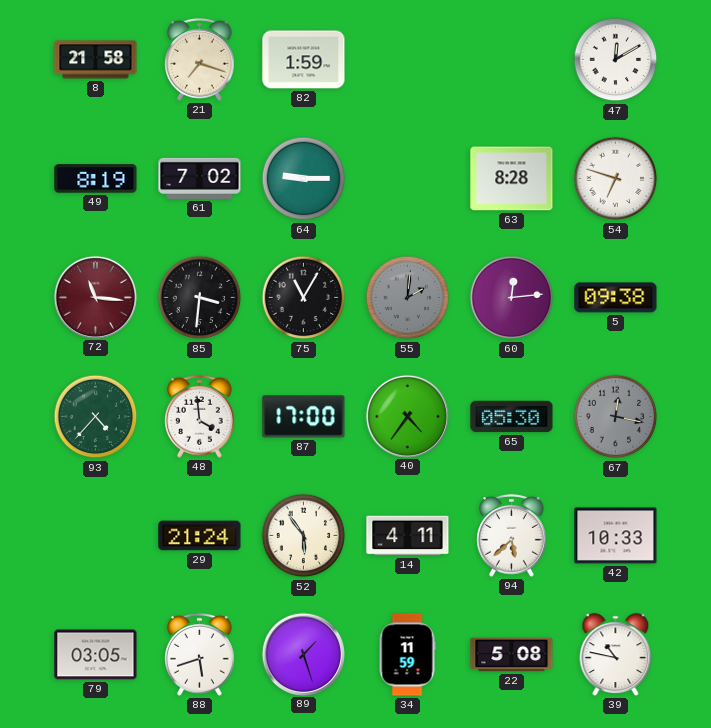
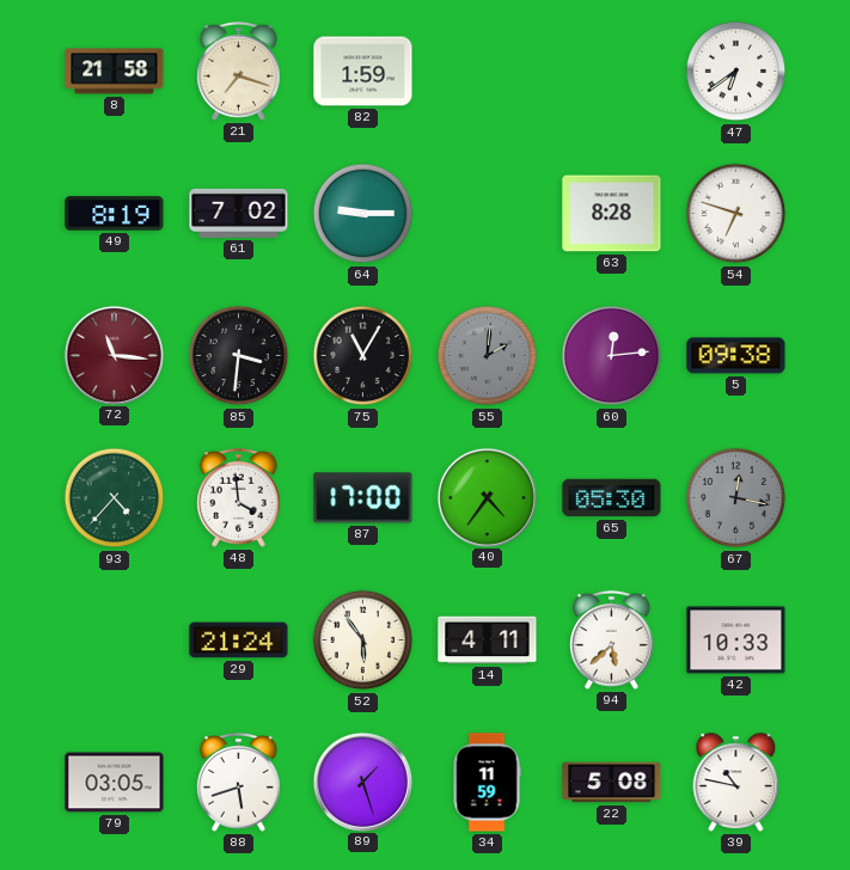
47: 12:10 -> 6:39
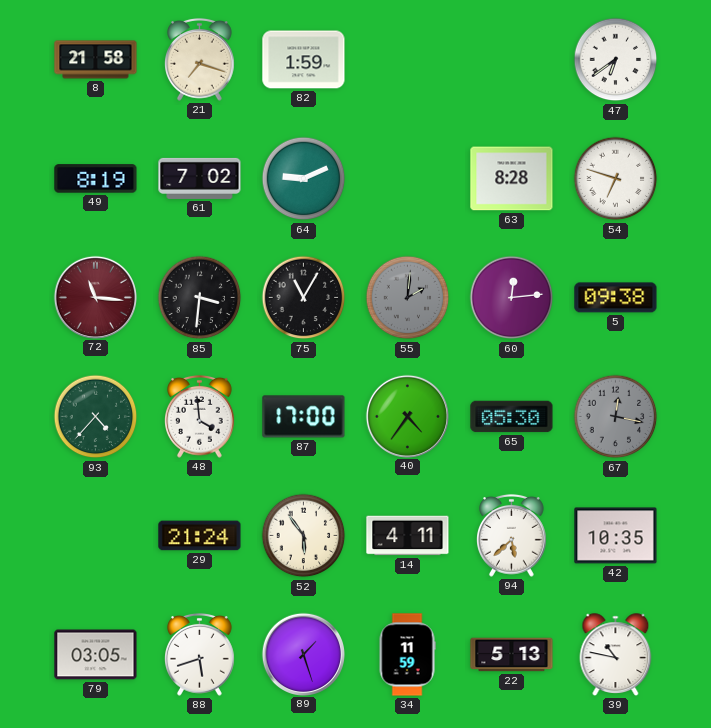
64: 9:15 -> 9:11
42: 10:33 -> 10:35
22: 5:08 -> 5:13
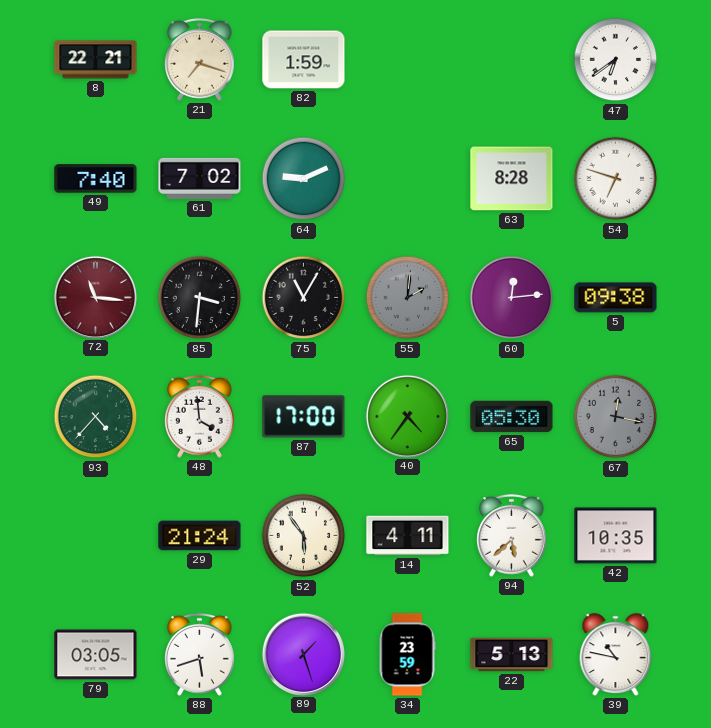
8: 21:58 -> 22:21
49: 8:19 -> 7:40
34: 11:59 -> 23:59
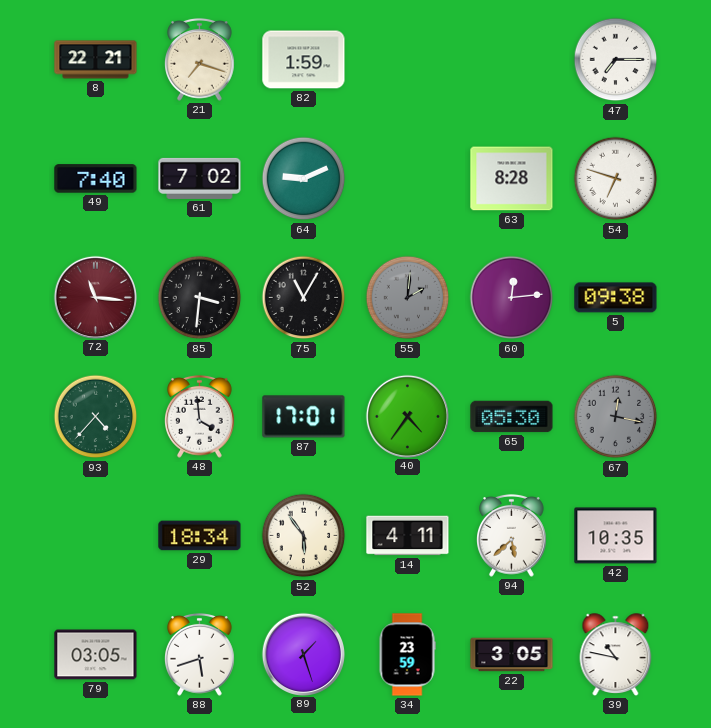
47: 6:39 -> 7:15
87: 17:00 -> 17:01
29: 21:24 -> 18:34
22: 5:13 -> 3:05
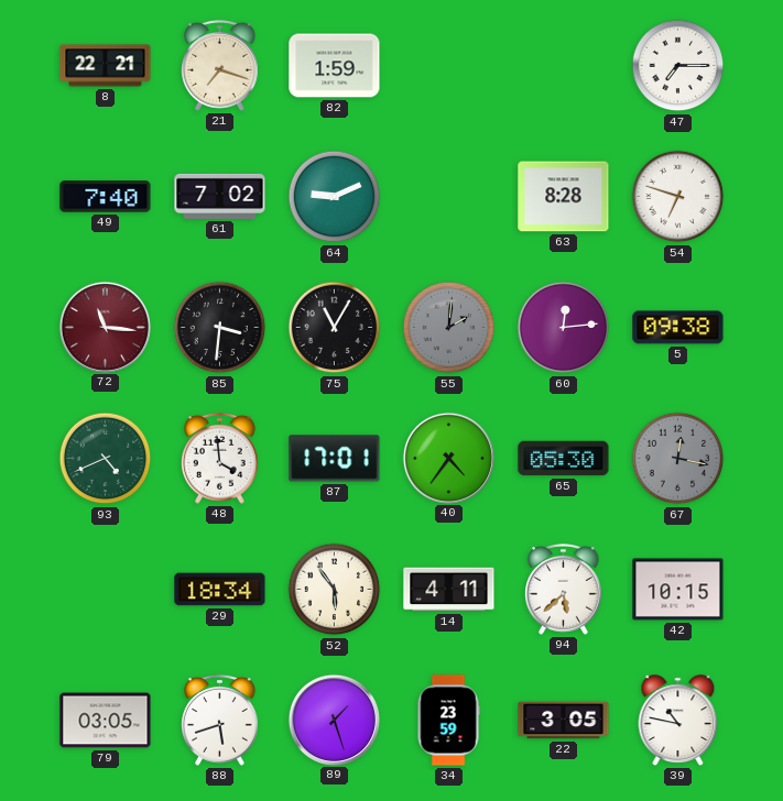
93: 4:37 -> 4:41
42: 10:35 -> 10:15
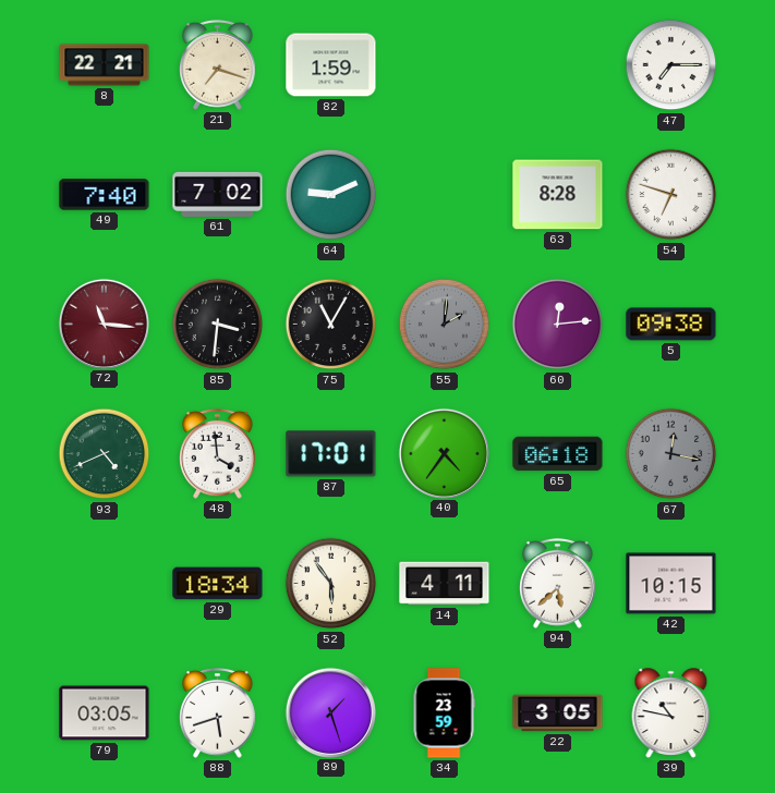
65: 05:30 -> 06:18
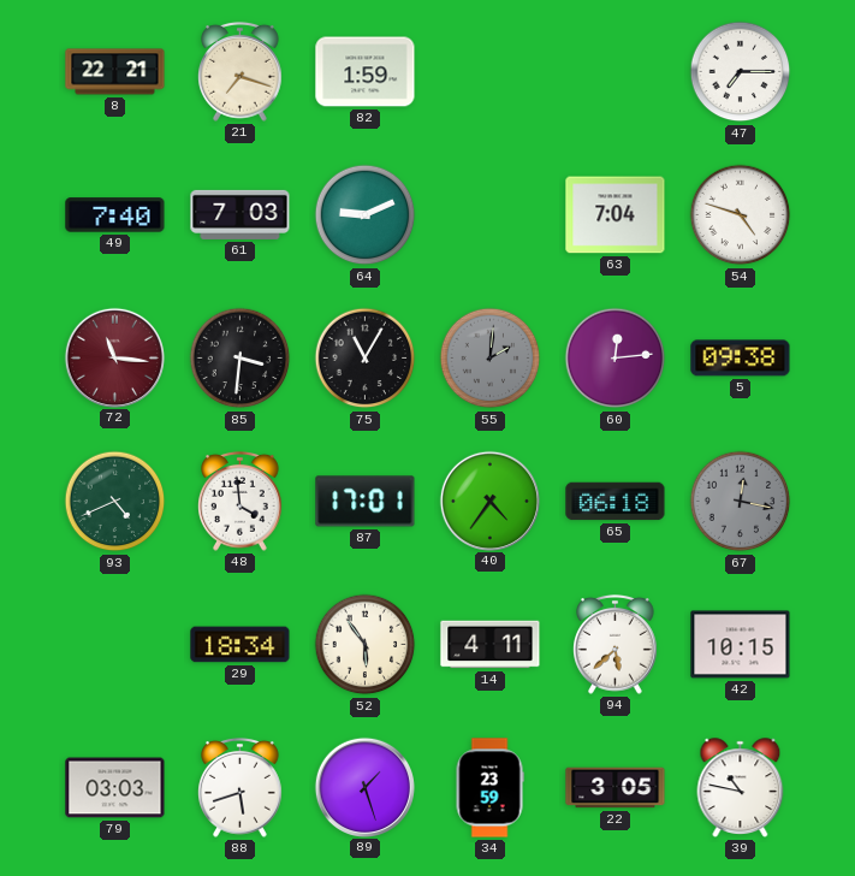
61: 7:02 -> 7:03
63: 8:28 -> 7:04
54: 6:48 -> 4:48
79: 03:05 -> 03:03
